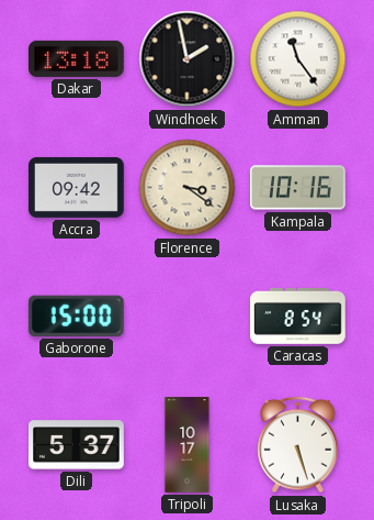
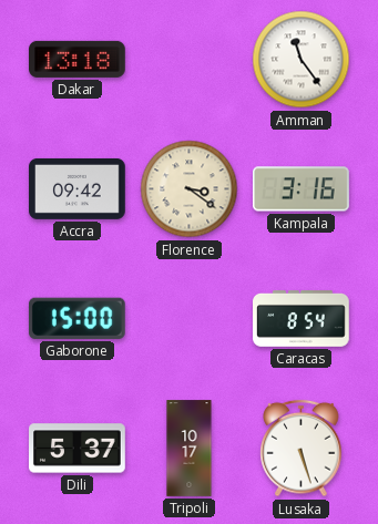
Windhoek: 1:58 -> none
Kampala: 10:16 -> 3:16
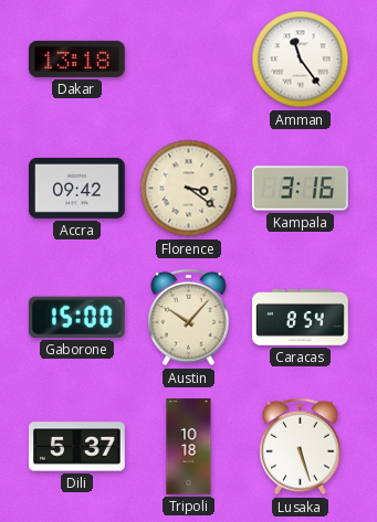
Austin: none -> 10:07
Tripoli: 10:17 -> 10:18
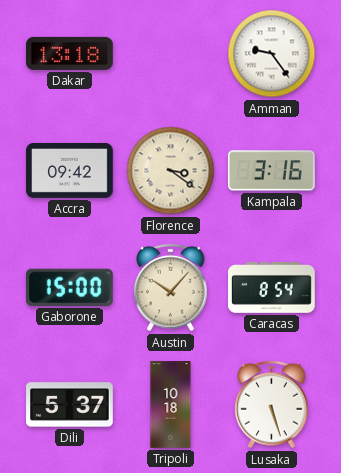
Amman: 11:24 -> 9:24
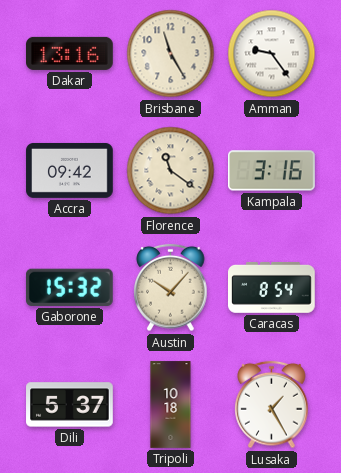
Dakar: 13:18 -> 13:16
Brisbane: none -> 11:25
Florence: 3:21 -> 11:21
Gaborone: 15:00 -> 15:32
Lusaka: 5:27 -> 1:25
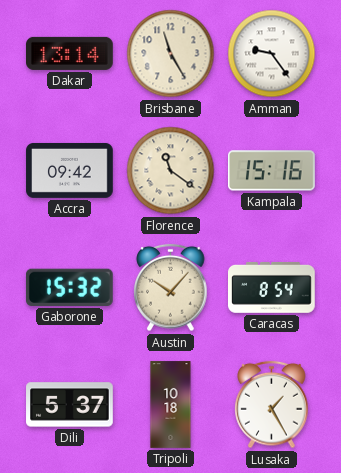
Dakar: 13:16 -> 13:14
Kampala: 3:16 -> 15:16
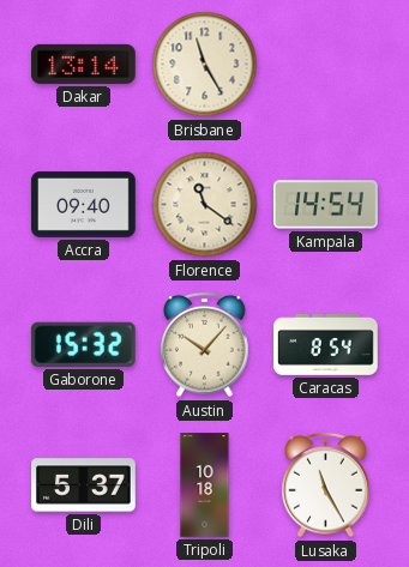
Amman: 9:24 -> none
Accra: 09:42 -> 09:40
Kampala: 15:16 -> 14:54
Lusaka: 1:25 -> 11:25
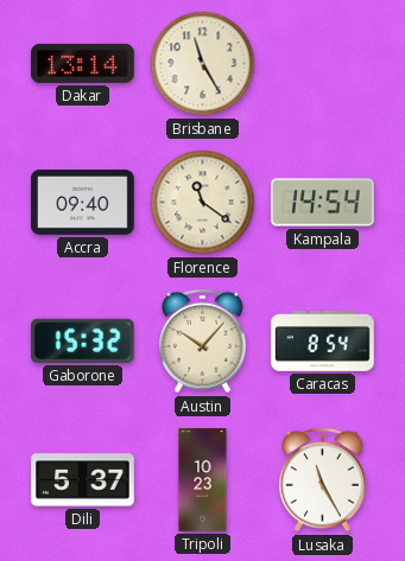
Tripoli: 10:18 -> 10:23
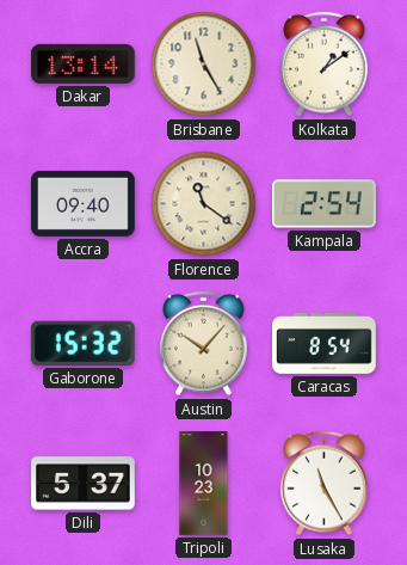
Kolkata: none -> 1:09
Kampala: 14:54 -> 2:54
